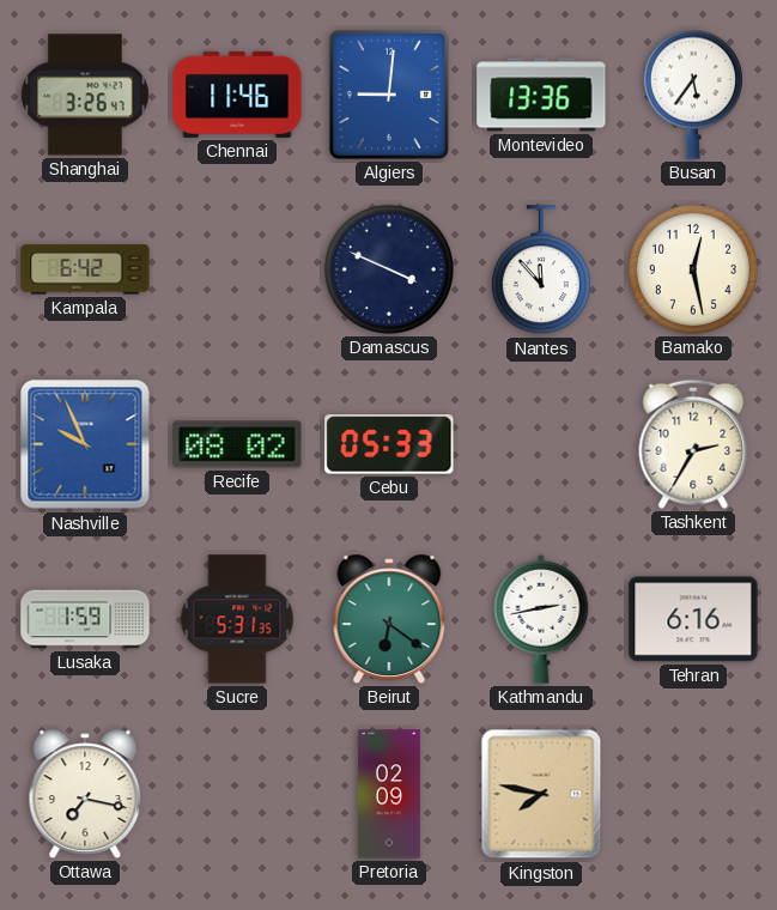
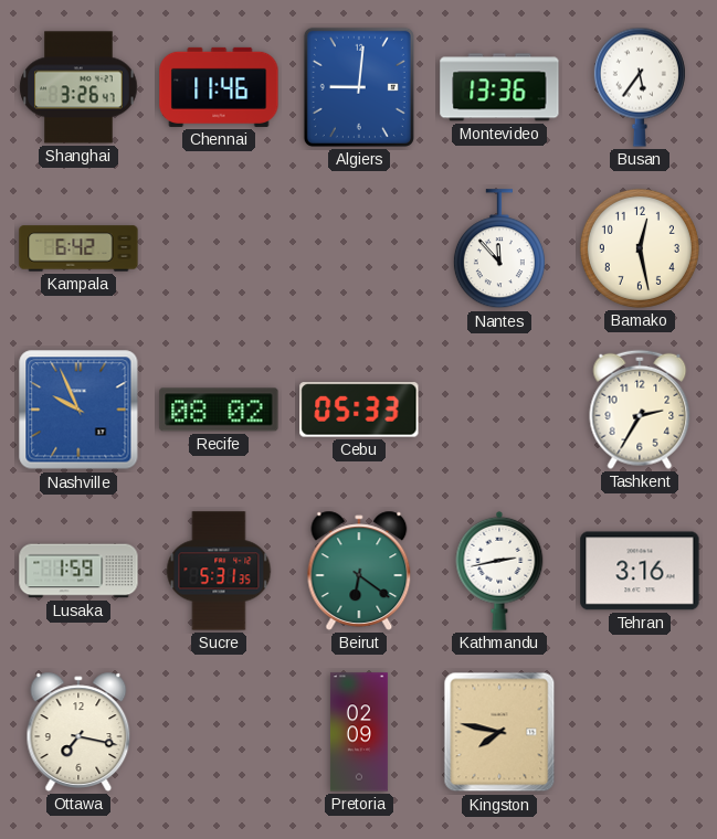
Damascus: 3:49 -> none
Tehran: 6:16 -> 3:16
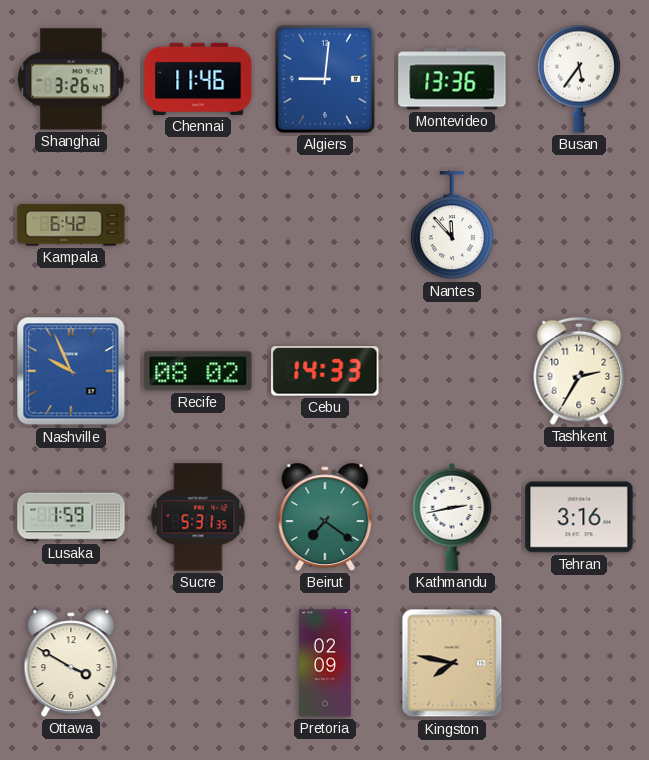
Bamako: 12:28 -> none
Cebu: 05:33 -> 14:33
Beirut: 6:21 -> 7:21
Ottawa: 7:17 -> 3:50
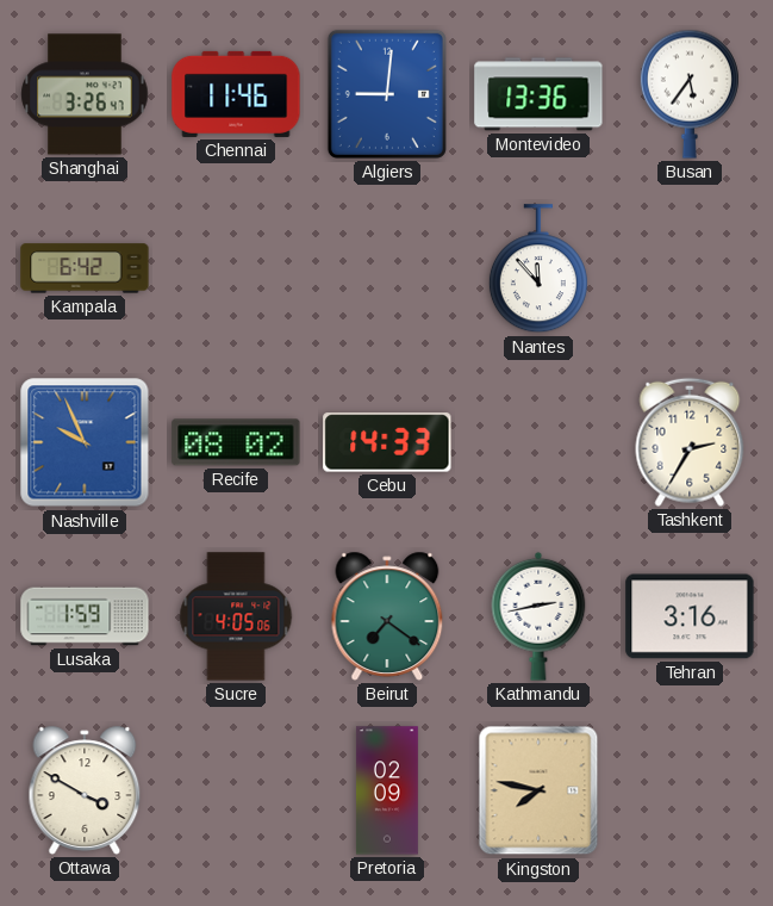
Sucre: 5:31 -> 4:05
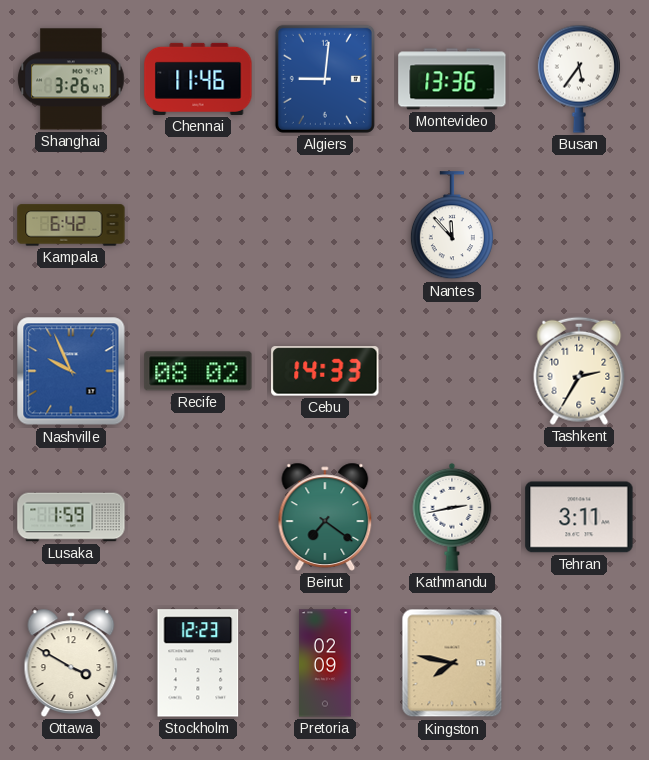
Sucre: 4:05 -> none
Tehran: 3:16 -> 3:11
Stockholm: none -> 12:23
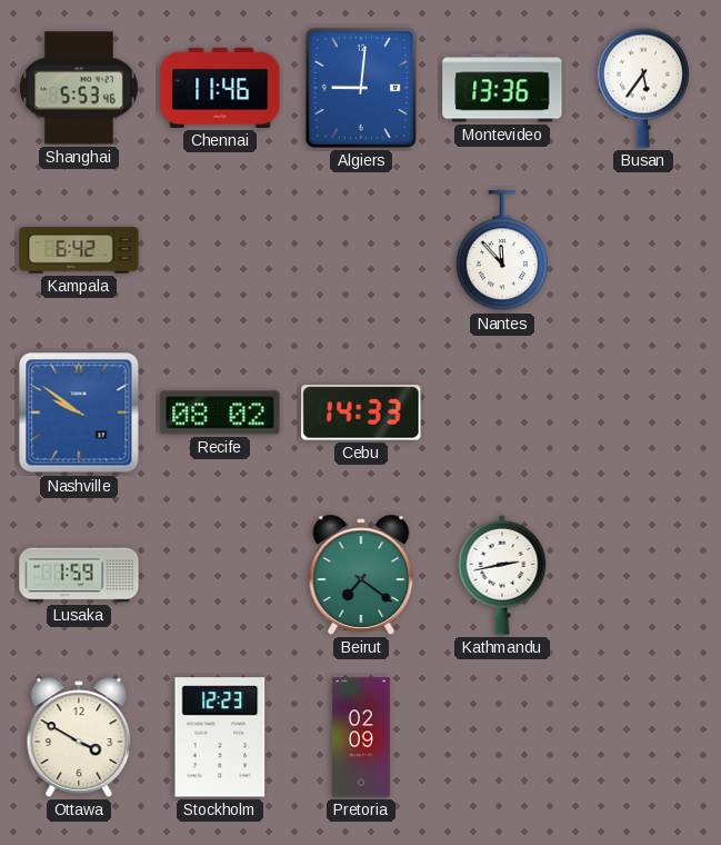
Shanghai: 3:26 -> 5:53
Nashville: 9:56 -> 9:51
Tashkent: 2:35 -> none
Tehran: 3:11 -> none
Kingston: 7:47 -> none
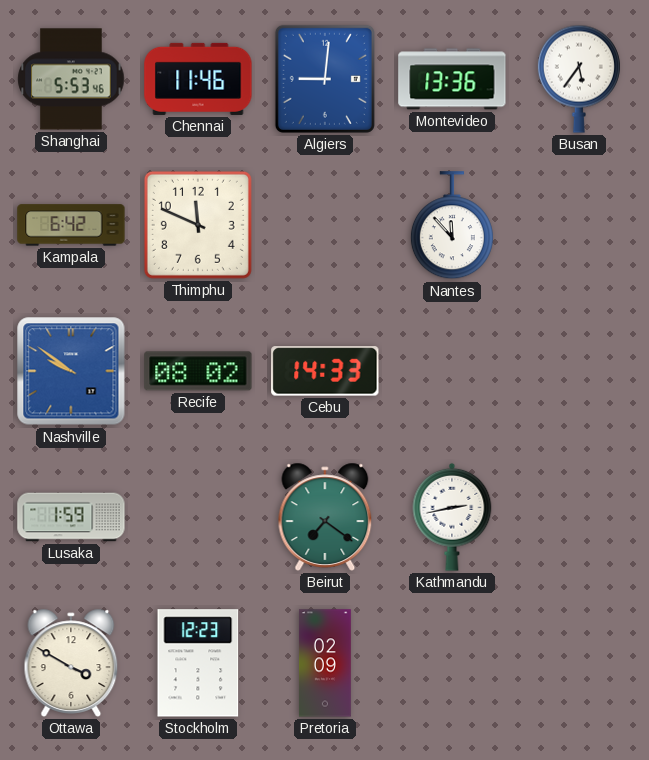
Thimphu: none -> 11:49
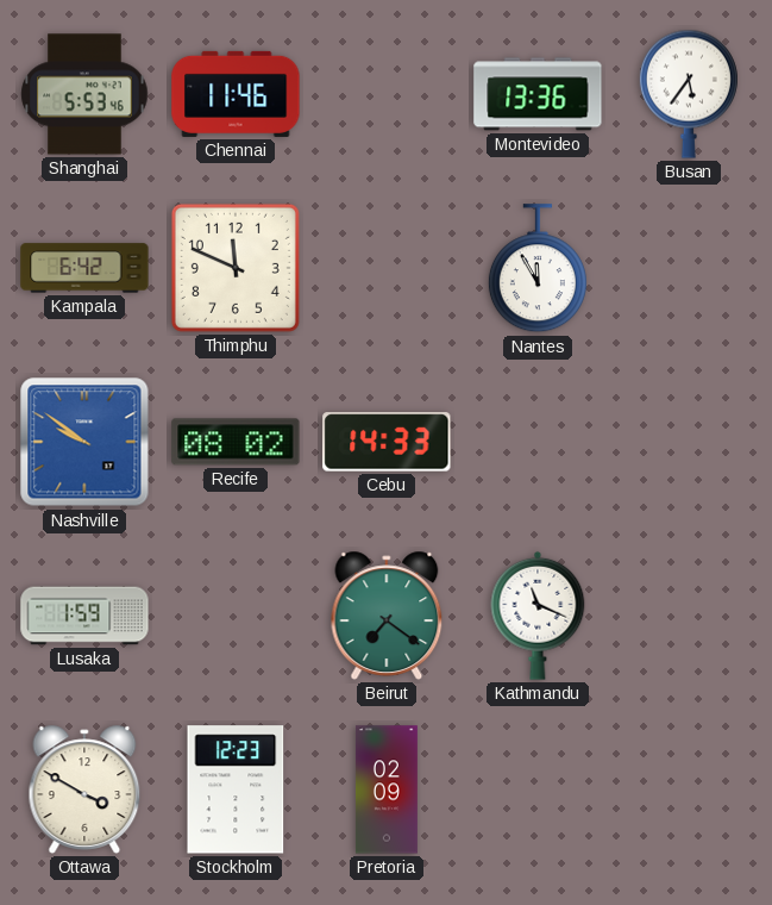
Algiers: 9:01 -> none
Nantes: 11:53 -> 11:55
Kathmandu: 2:43 -> 11:19
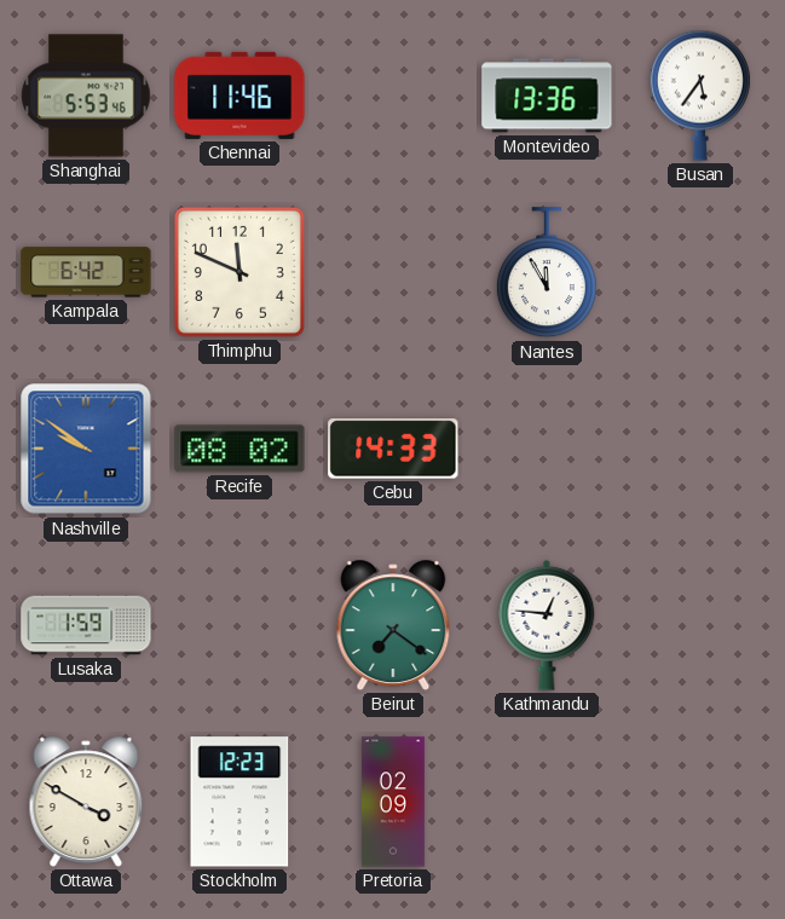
Kathmandu: 11:19 -> 12:46
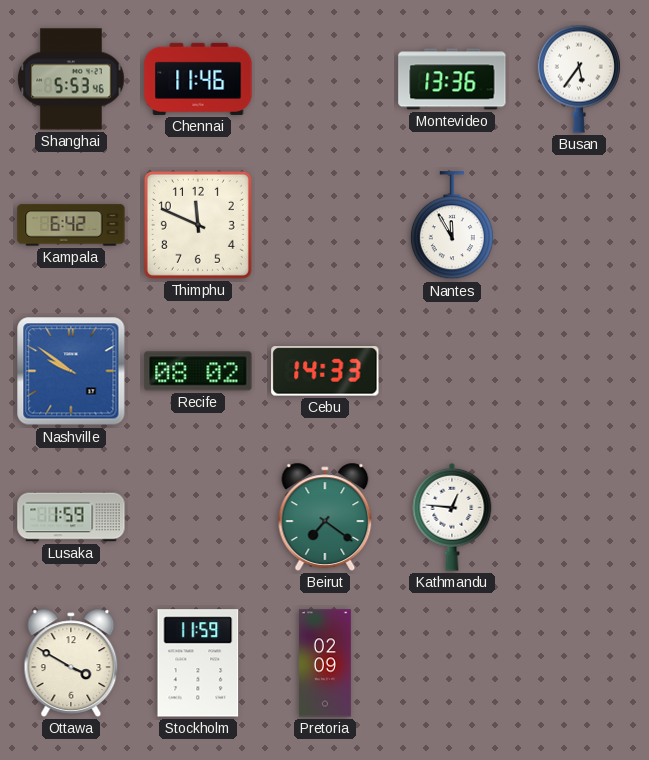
Stockholm: 12:23 -> 11:59
